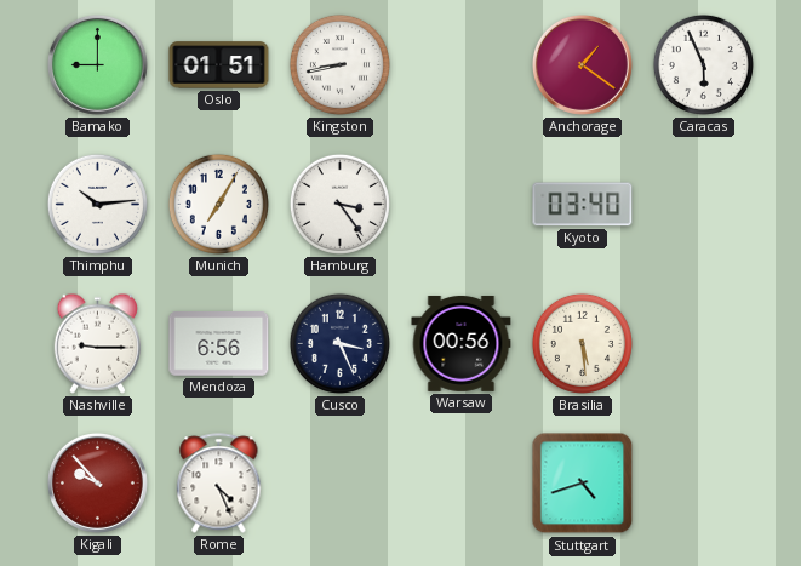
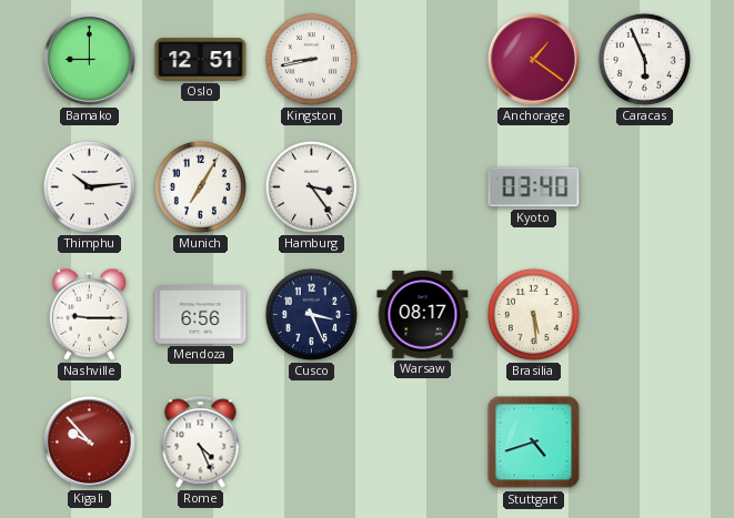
Oslo: 01:51 -> 12:51
Warsaw: 00:56 -> 08:17
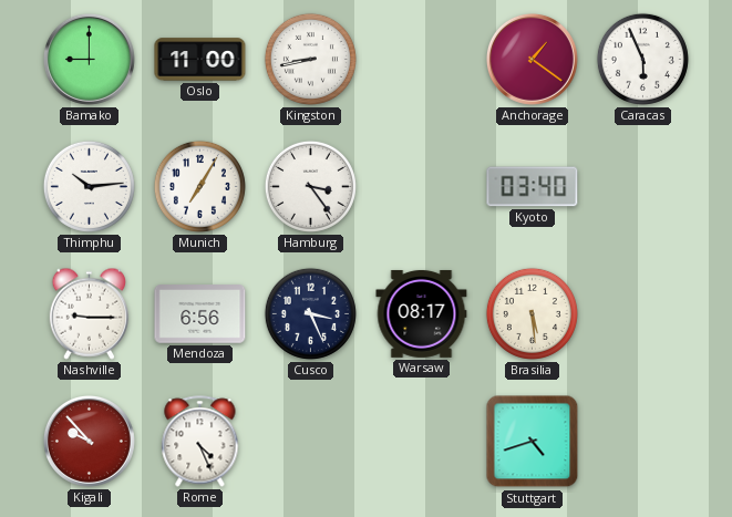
Oslo: 12:51 -> 11:00
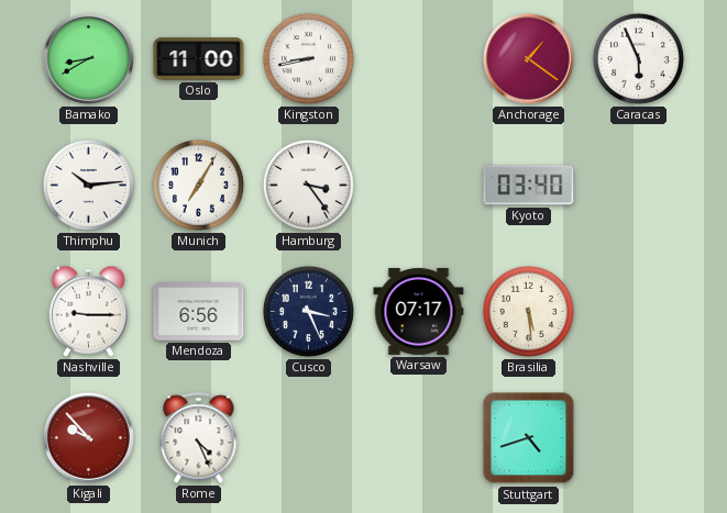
Bamako: 9:00 -> 8:40
Warsaw: 08:17 -> 07:17
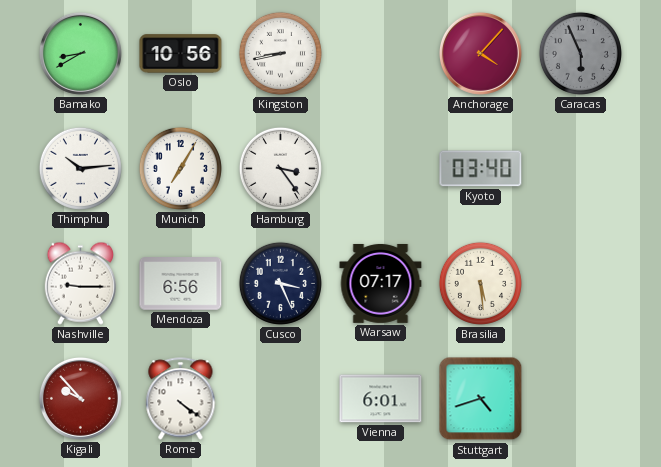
Oslo: 11:00 -> 10:56
Anchorage: 1:21 -> 4:07
Caracas dial: white -> grey
Rome: 4:26 -> 4:21
Vienna: none -> 6:01
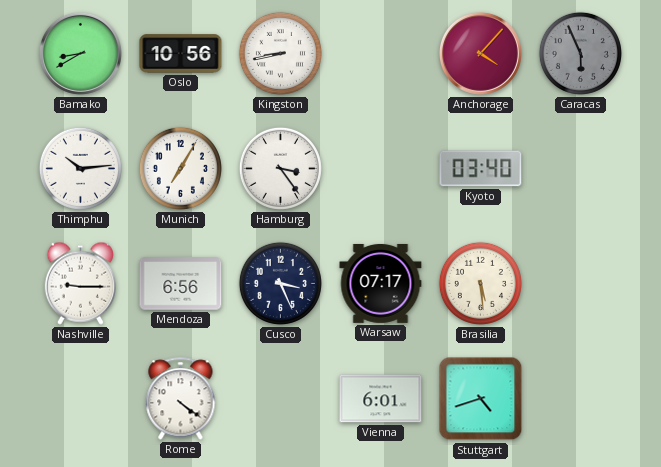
Kigali: 9:53 -> none
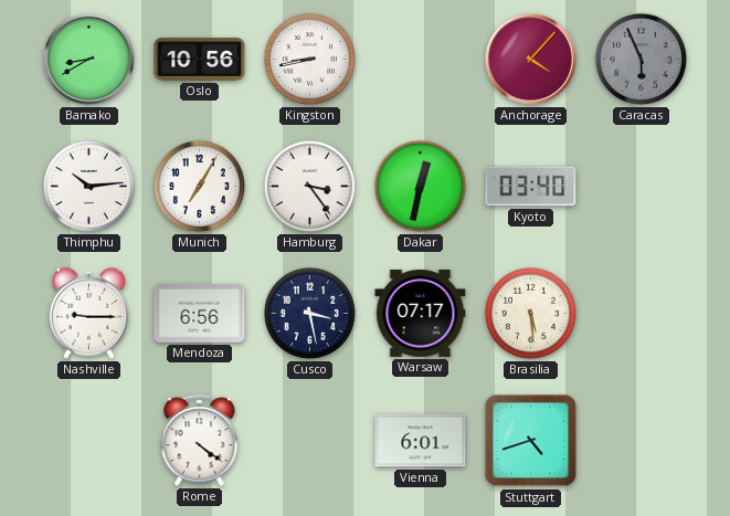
Dakar: none -> 12:32
Cusco: 3:26 -> 3:28
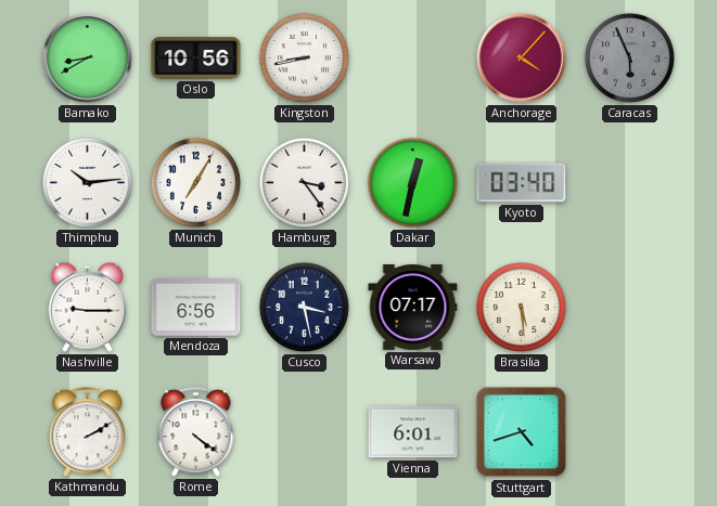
Kathmandu: none -> 2:10
